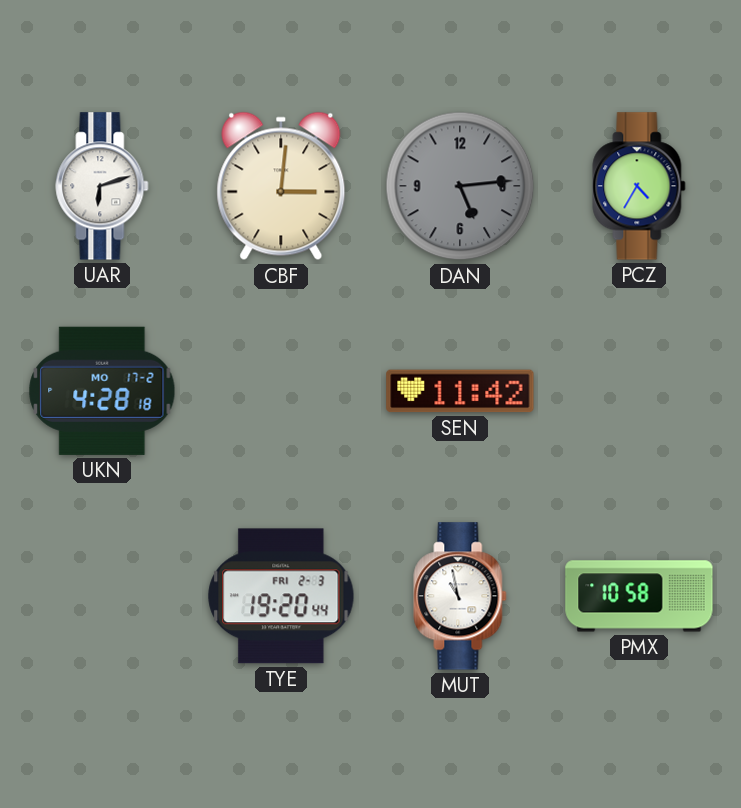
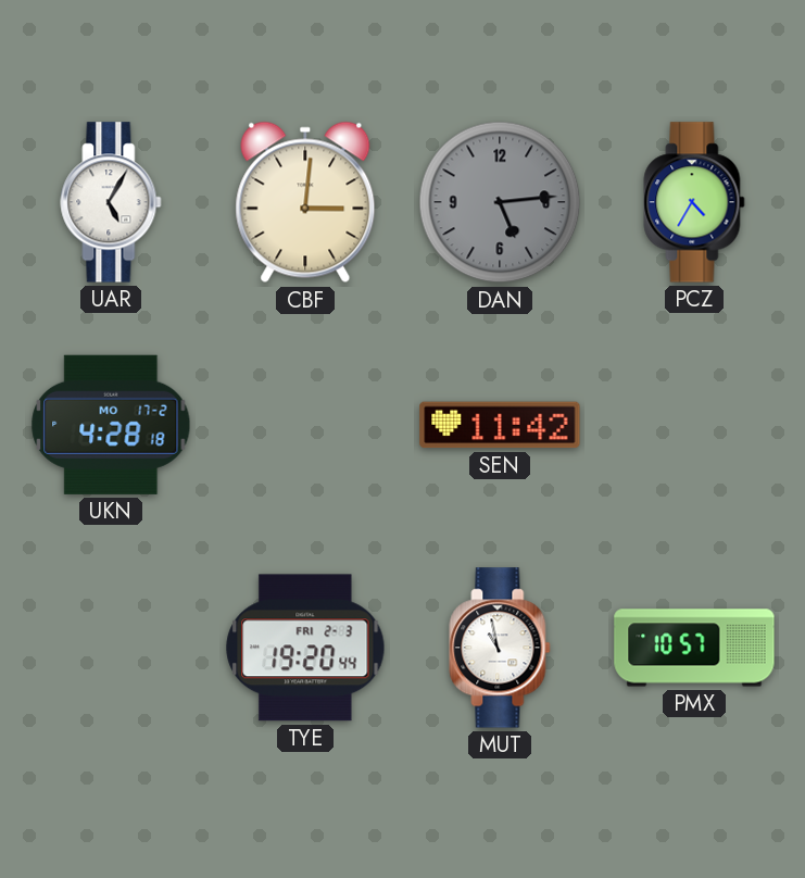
UAR: 6:12 -> 5:05
PMX: 10:58 -> 10:57
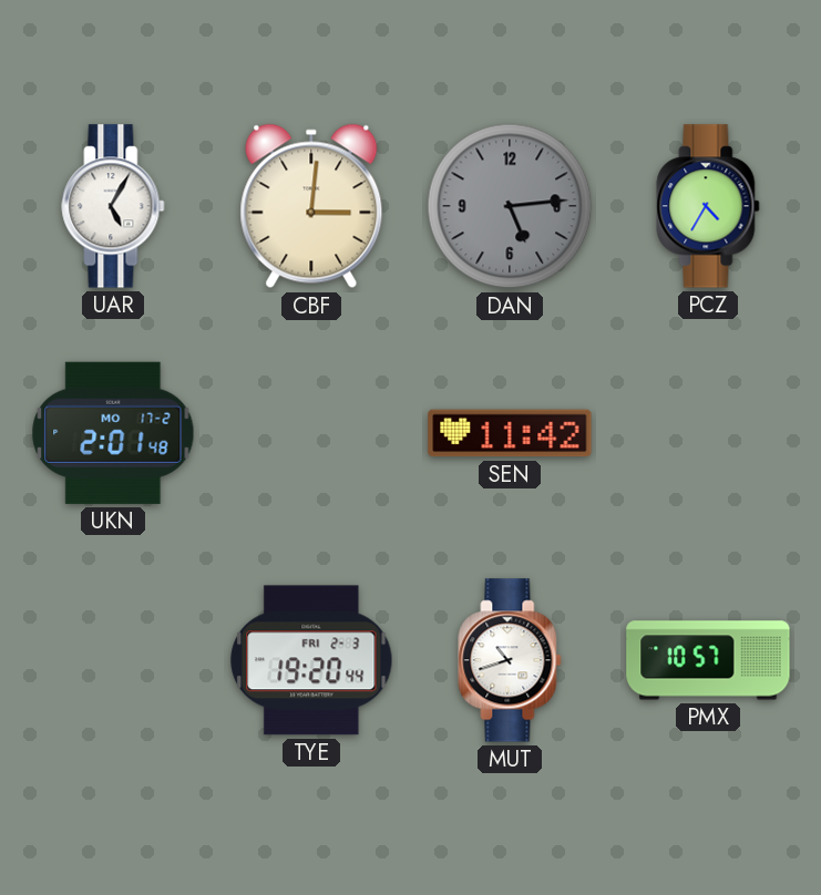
UKN: 4:28 -> 2:01
MUT: 10:58 -> 10:42
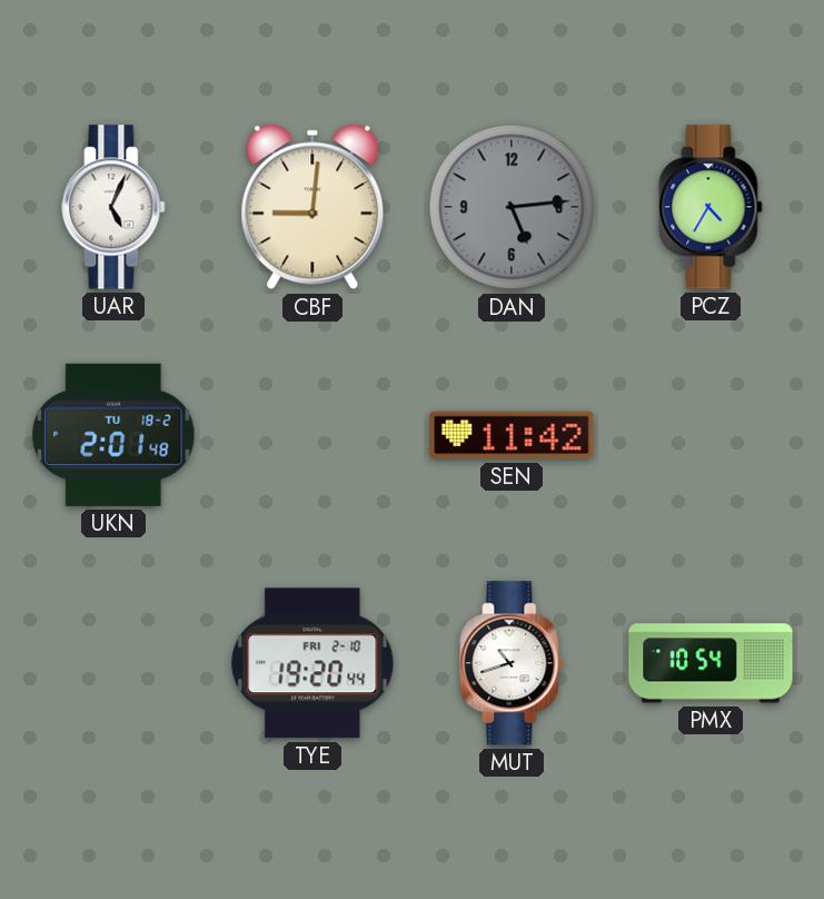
UAR: 5:05 -> 5:04
CBF: 3:01 -> 9:01
UKN date: MO 17-2 -> TU 18-2
TYE date: FRI 2-3 -> FRI 2-10
PMX: 10:57 -> 10:54
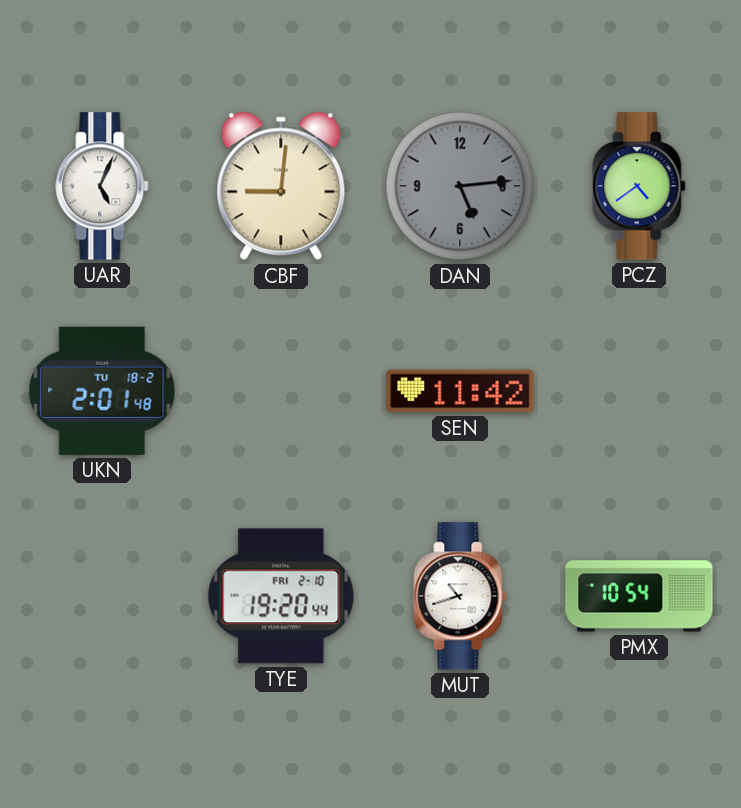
PCZ: 4:35 -> 4:39
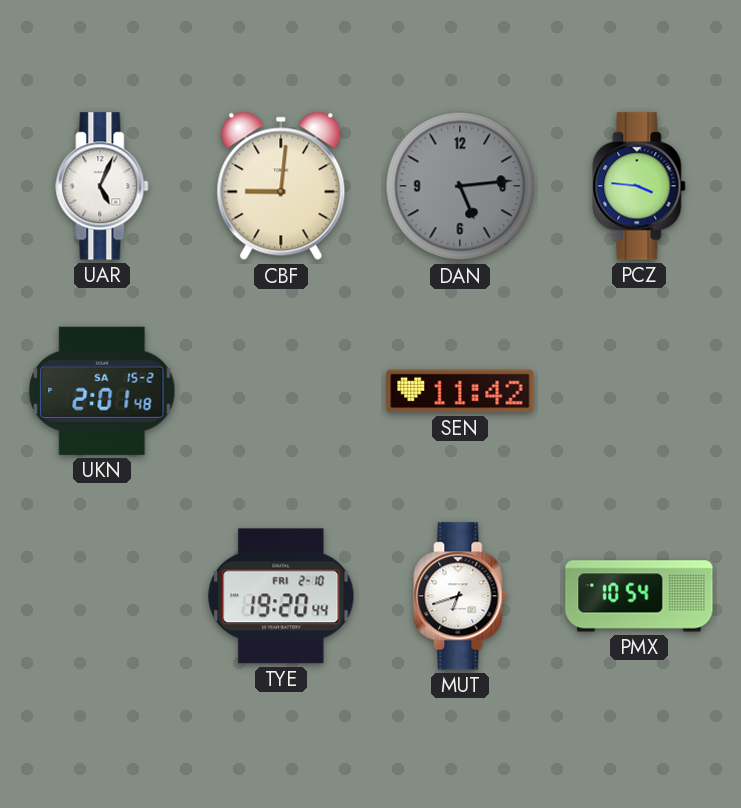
PCZ: 4:39 -> 3:46
UKN date: TU 18-2 -> SA 15-2
MUT: 10:42 -> 6:42
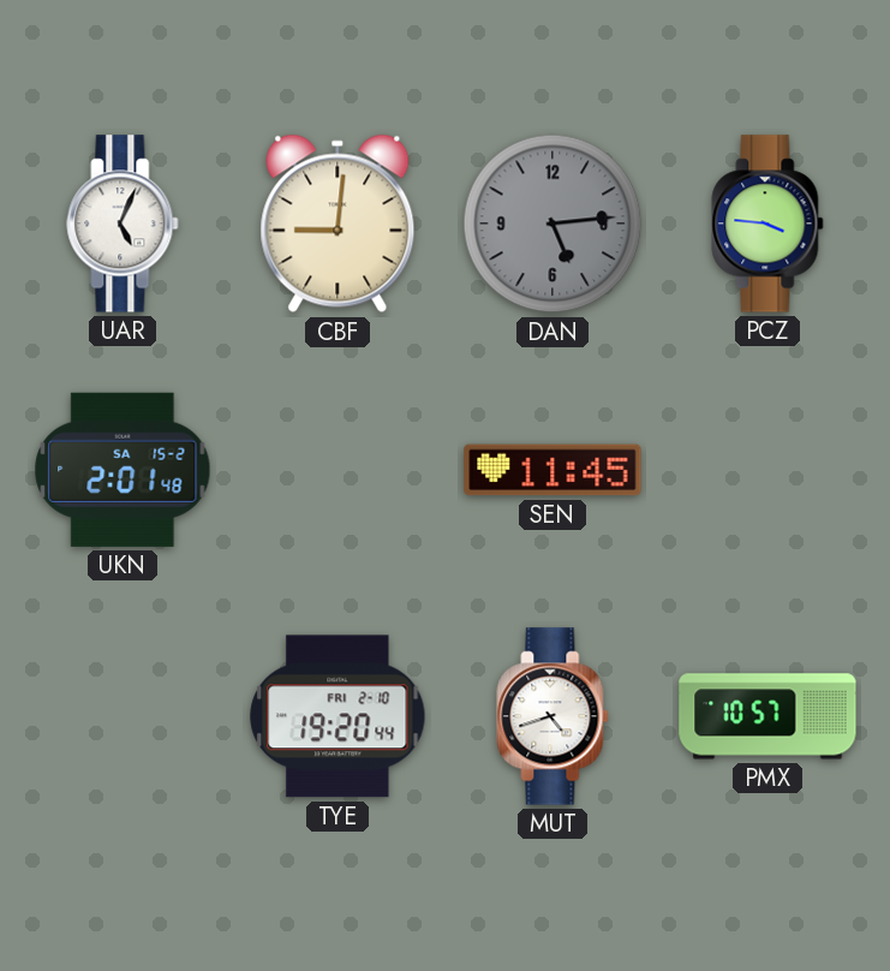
SEN: 11:42 -> 11:45
MUT: 6:42 -> 4:42
PMX: 10:54 -> 10:57
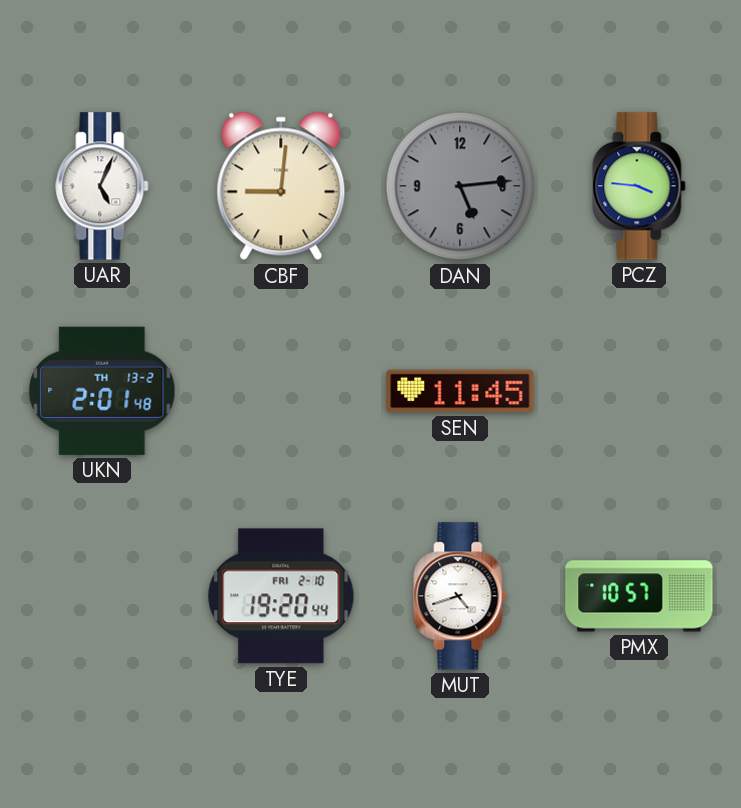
UKN date: SA 15-2 -> TH 13-2
